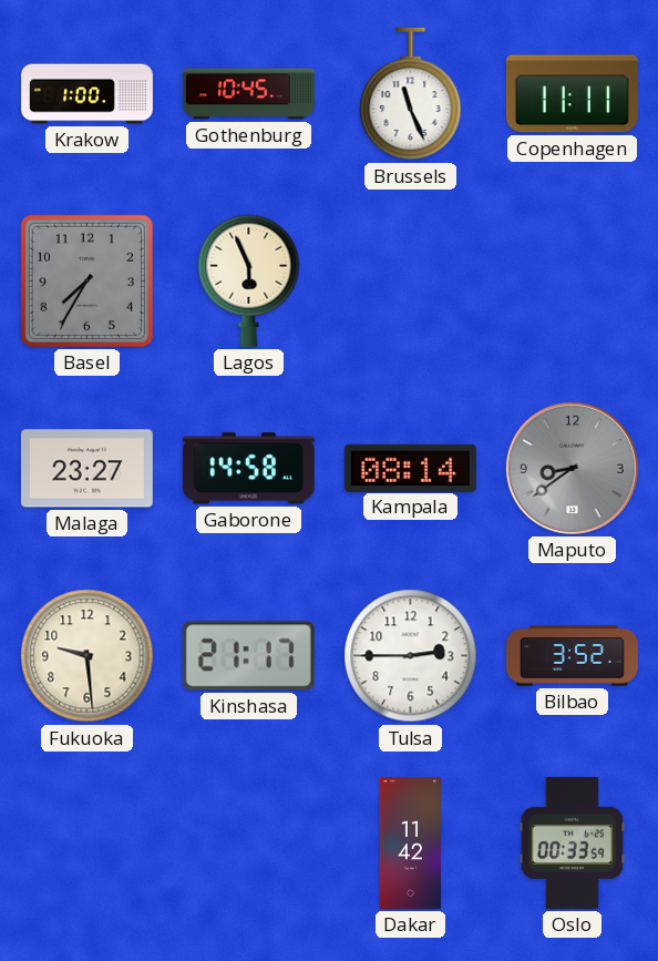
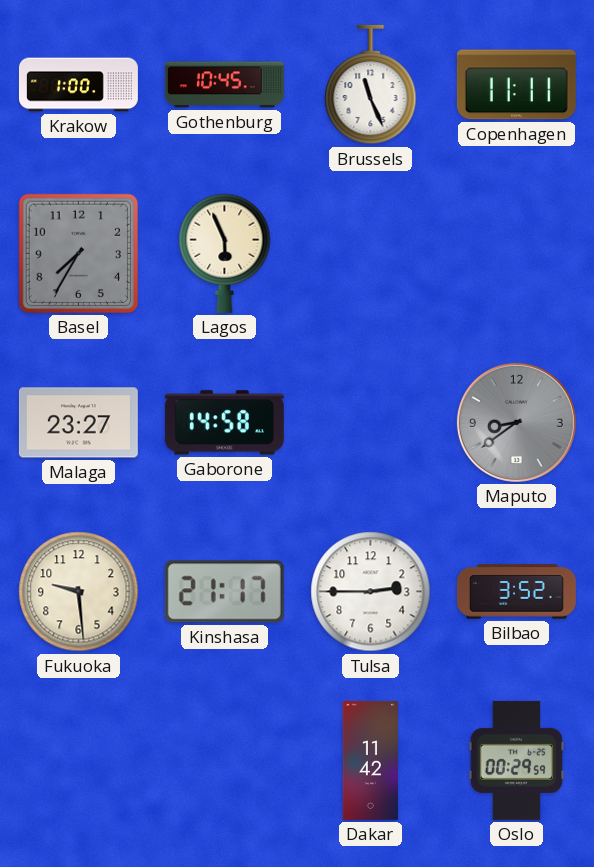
Kampala: 08:14 -> none
Oslo: 00:33 -> 00:29
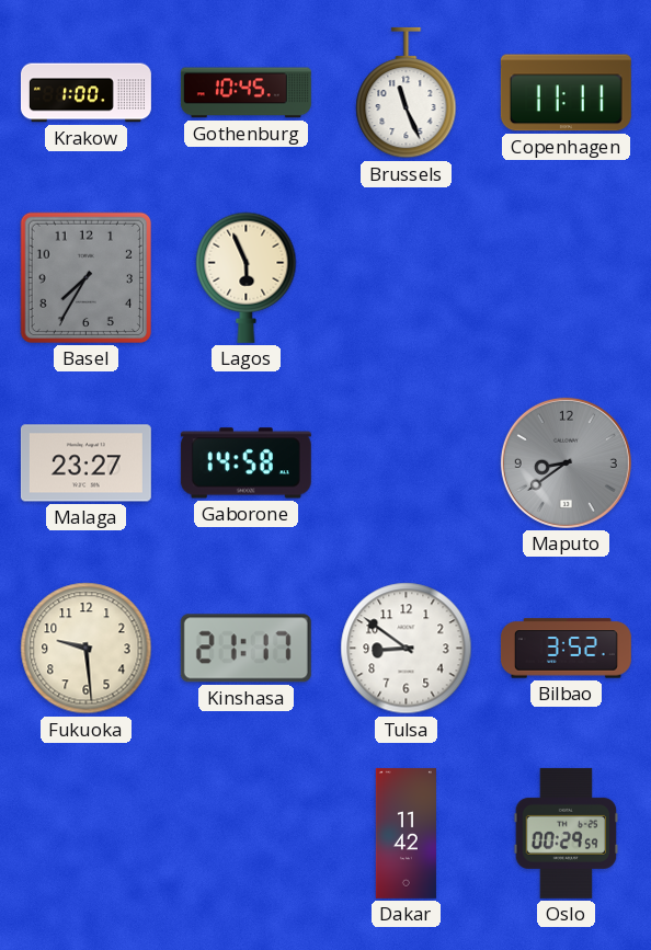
Tulsa: 2:45 -> 8:51
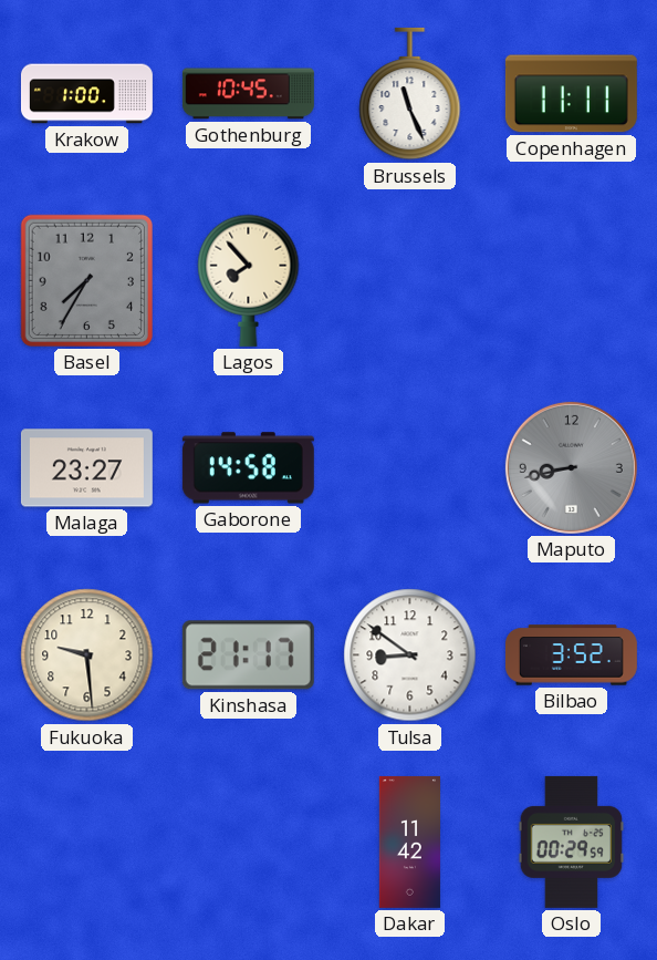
Lagos: 5:56 -> 7:53
Maputo: 8:39 -> 8:43
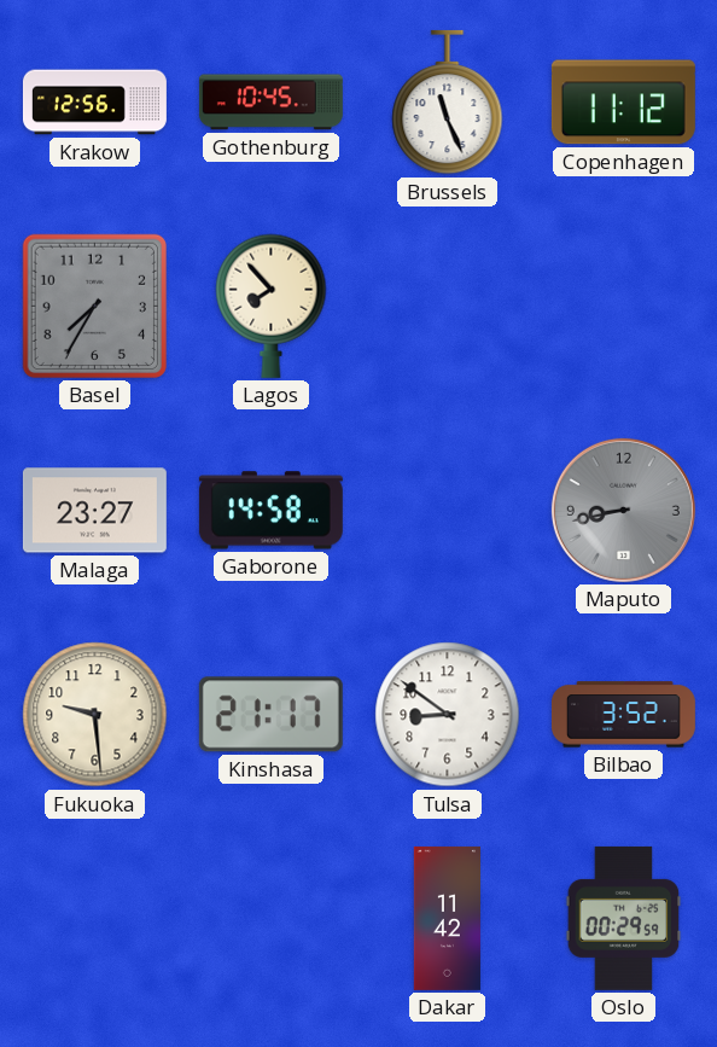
Krakow: 1:00 -> 12:56
Copenhagen: 11:11 -> 11:12
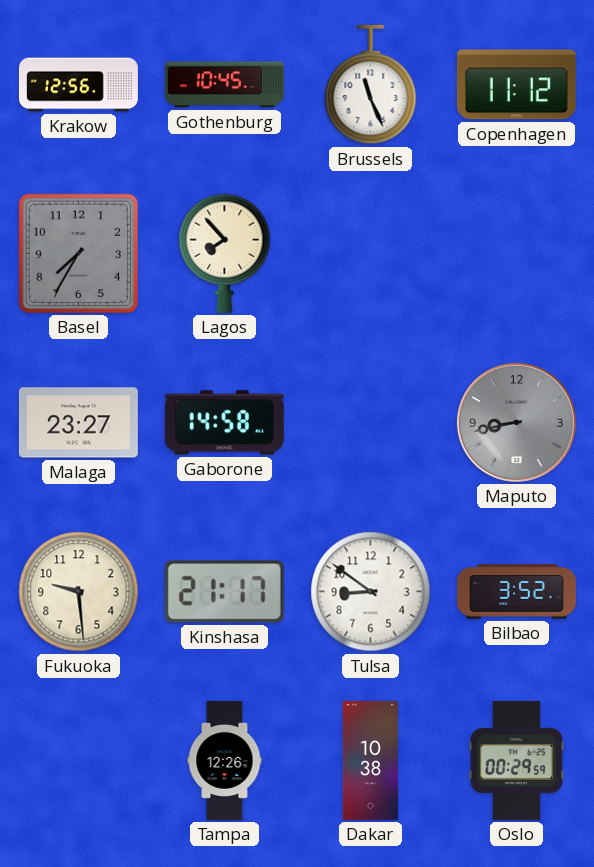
Tampa: none -> 12:26
Dakar: 11:42 -> 10:38
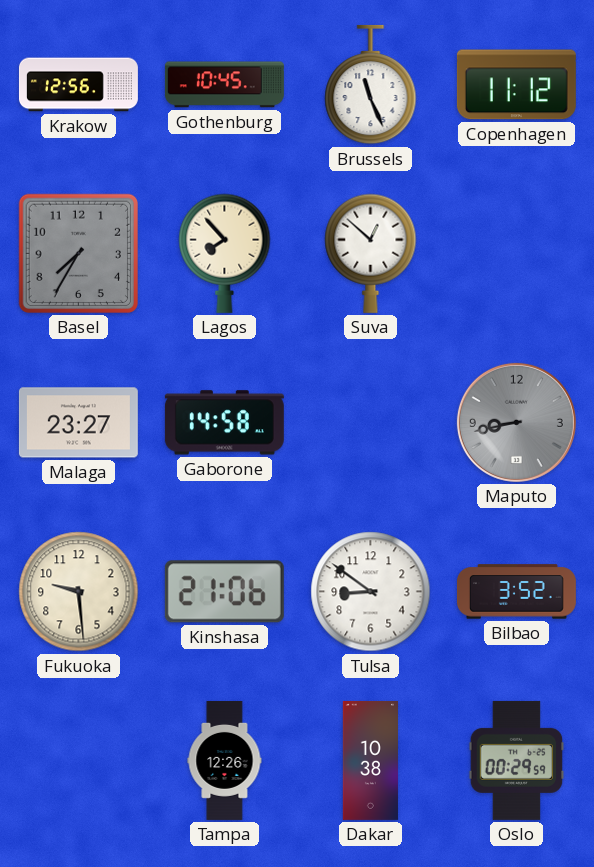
Suva: none -> 12:52
Kinshasa: 21:17 -> 21:06
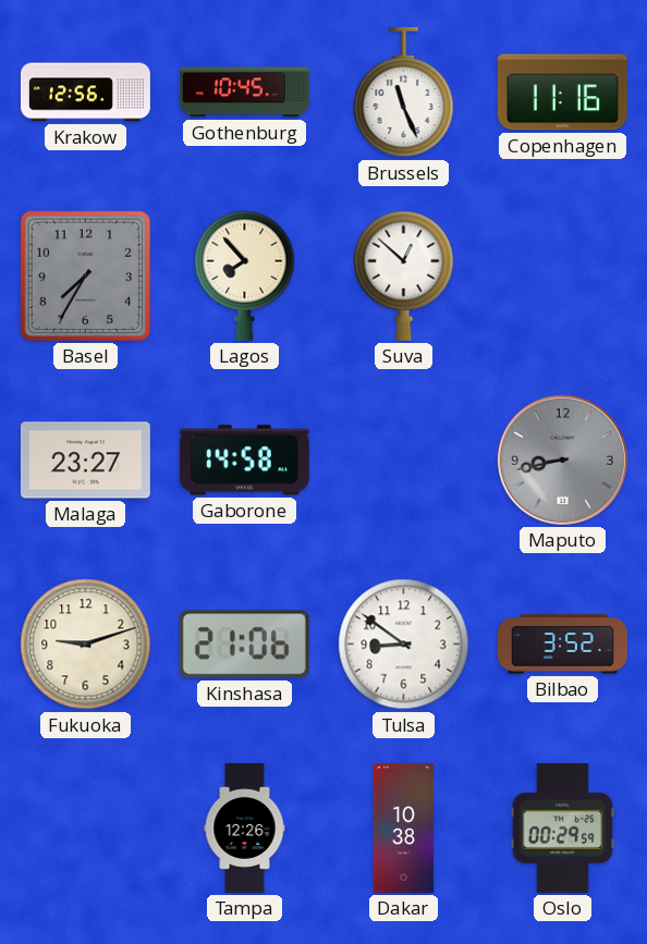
Copenhagen: 11:12 -> 11:16
Fukuoka: 9:29 -> 9:12
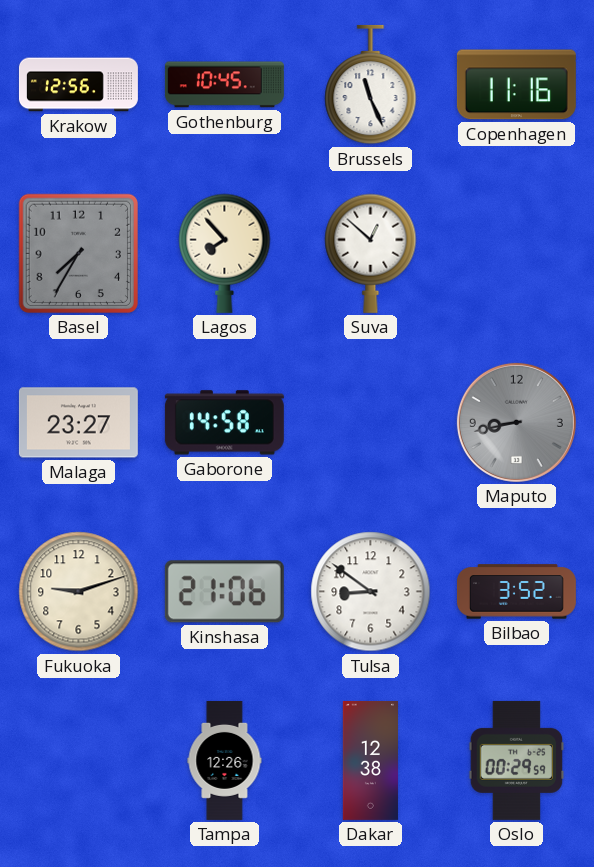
Dakar: 10:38 -> 12:38
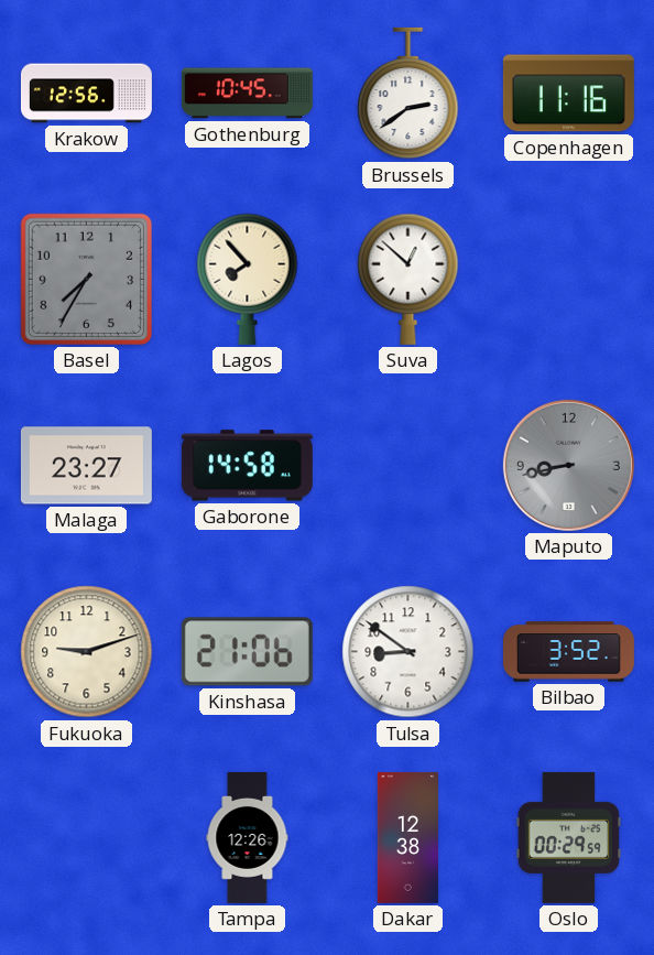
Brussels: 11:26 -> 2:39
